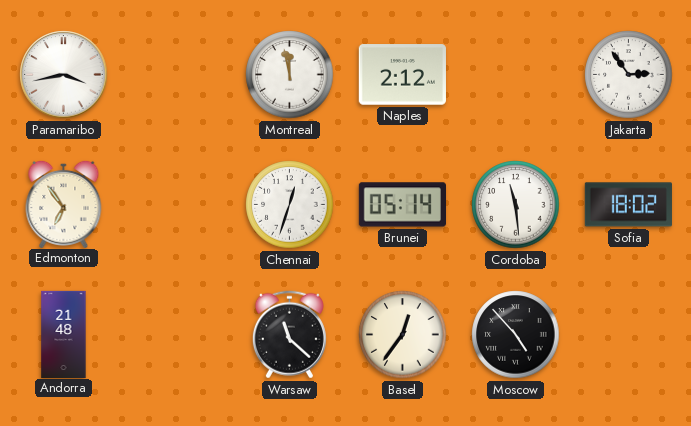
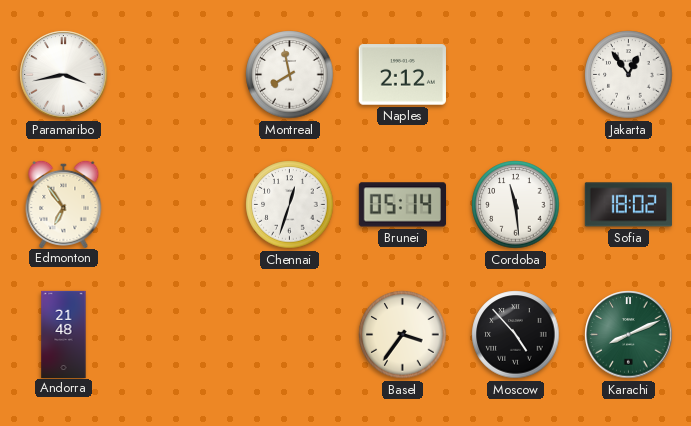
Montreal: 11:58 -> 7:58
Jakarta: 2:54 -> 12:54
Warsaw: 11:22 -> none
Basel: 12:36 -> 3:36
Karachi: none -> 8:11
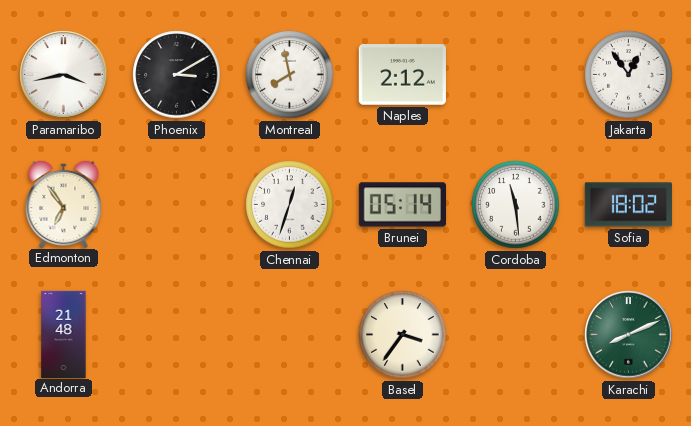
Phoenix: none -> 3:10
Moscow: 4:53 -> none
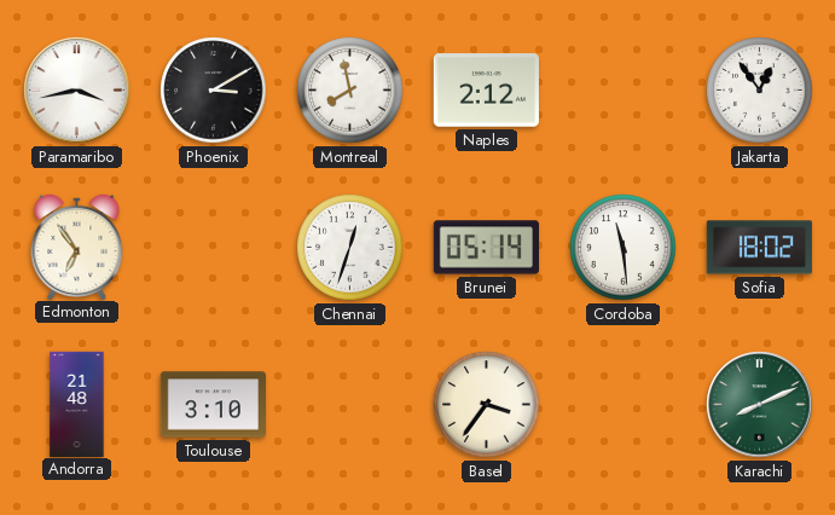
Toulouse: none -> 3:10
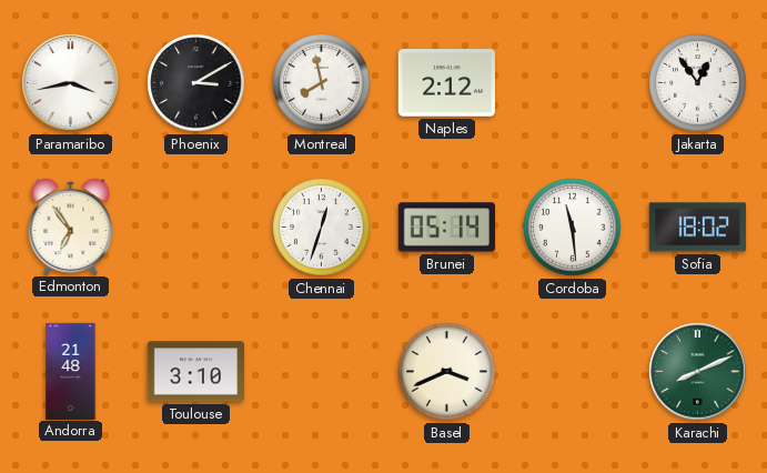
Basel: 3:36 -> 3:41
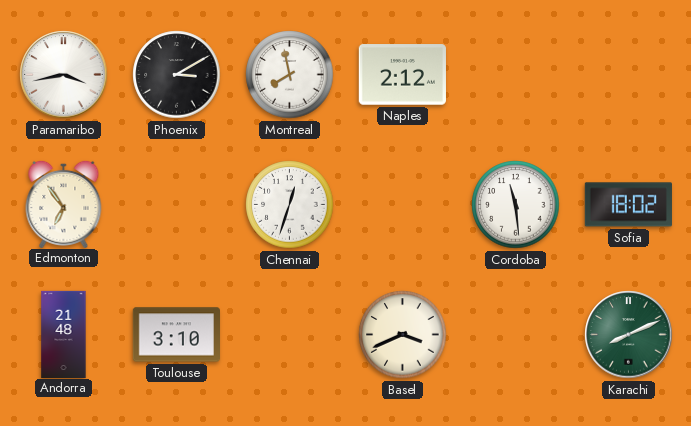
Jakarta: 12:54 -> none
Brunei: 05:14 -> none
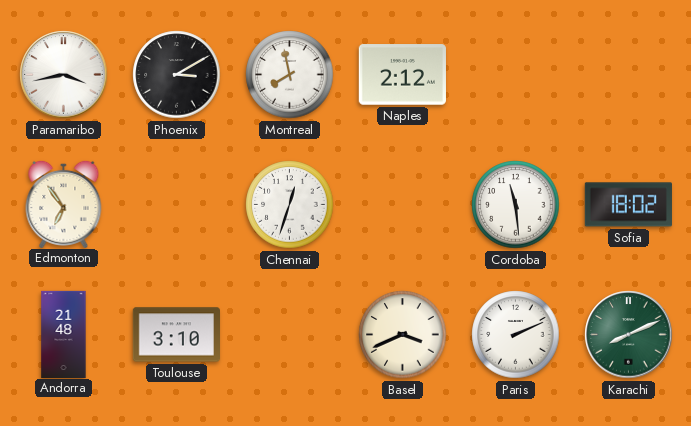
Paris: none -> 2:11
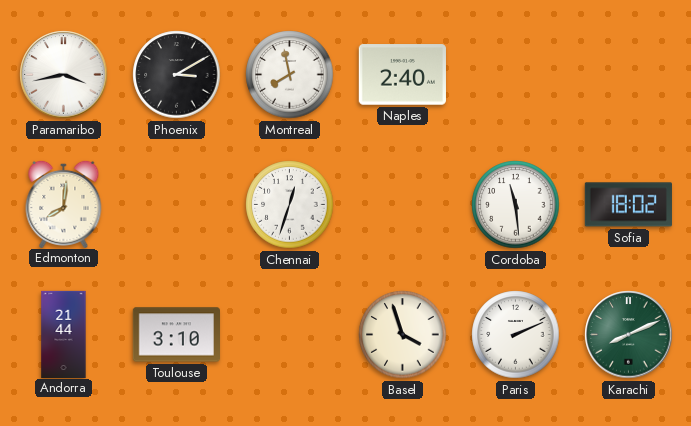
Naples: 2:12 -> 2:40
Edmonton: 6:54 -> 8:01
Andorra: 21:48 -> 21:44
Basel: 3:41 -> 3:57
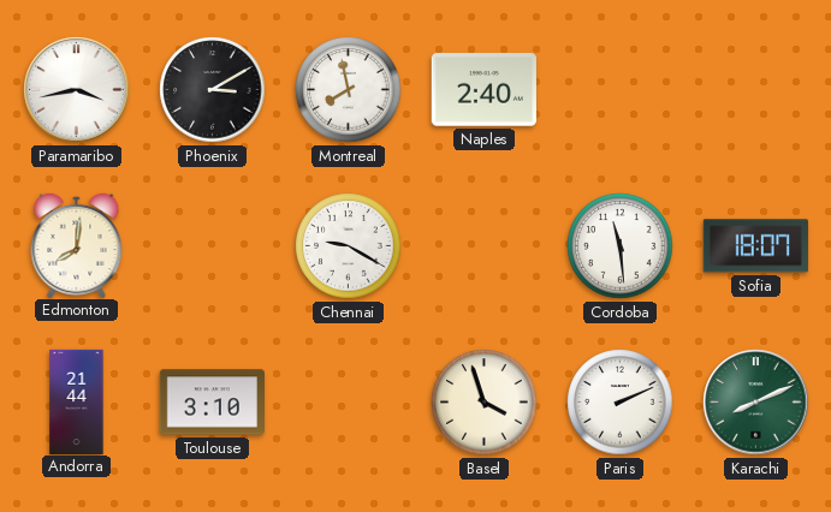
Chennai: 12:33 -> 9:20
Sofia: 18:02 -> 18:07
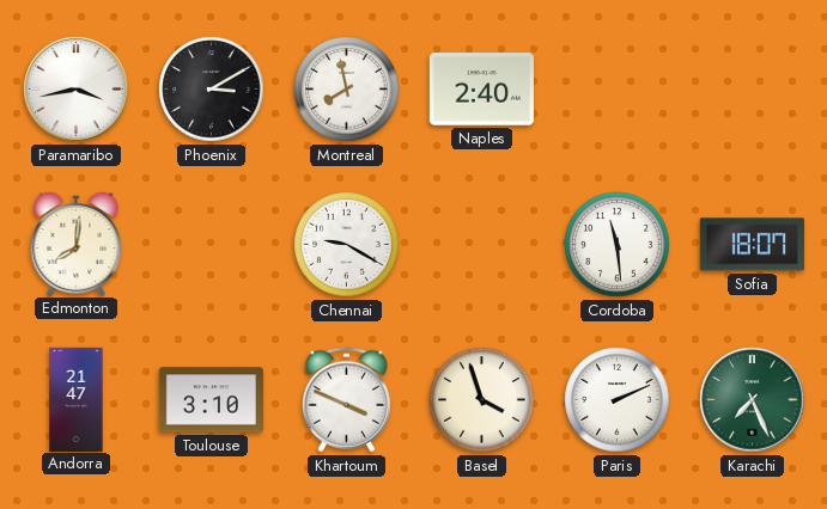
Andorra: 21:44 -> 21:47
Khartoum: none -> 3:49
Karachi: 8:11 -> 7:26
